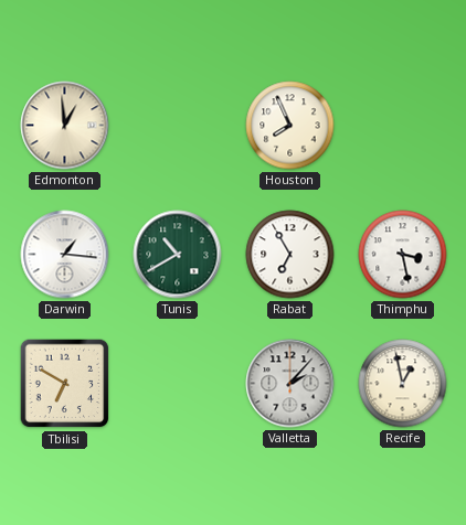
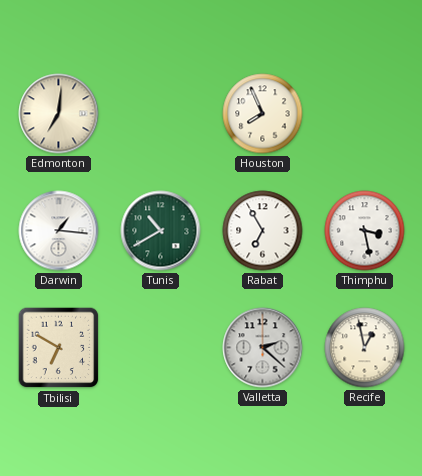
Edmonton: 12:59 -> 7:01
Valletta: 2:07 -> 2:22
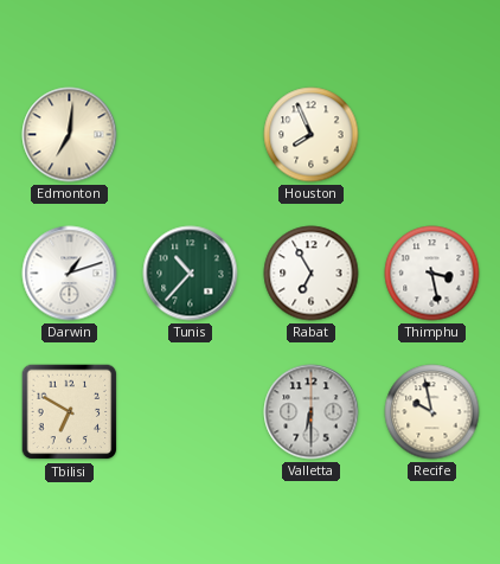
Darwin: 1:16 -> 1:12
Tunis: 10:40 -> 10:37
Valletta: 2:22 -> 6:30
Recife: 12:58 -> 9:58
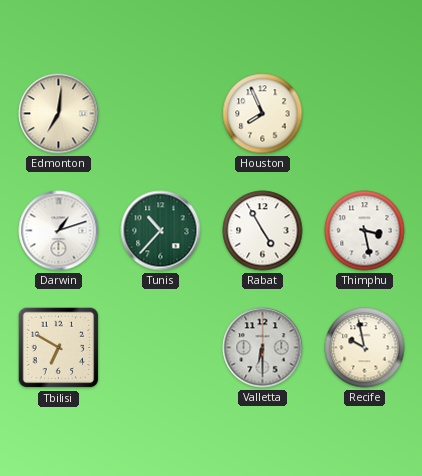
Rabat: 6:55 -> 4:55
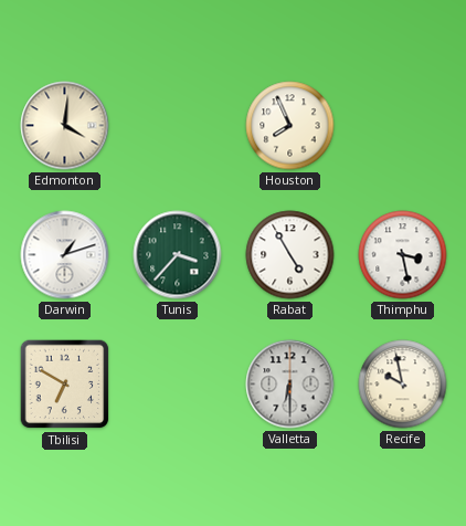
Edmonton: 7:01 -> 4:01
Tunis: 10:37 -> 3:37
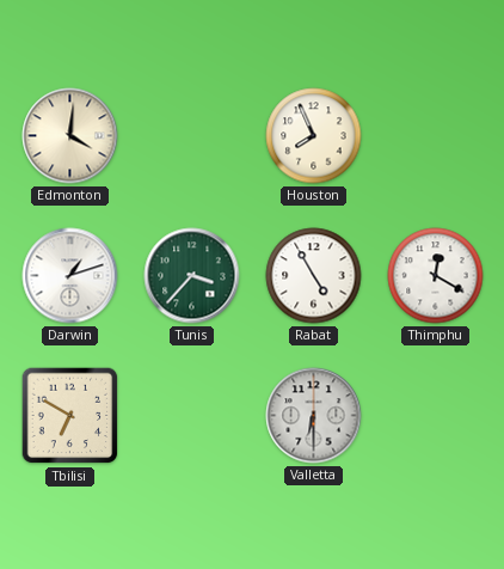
Thimphu: 3:28 -> 12:20
Recife: 9:58 -> none
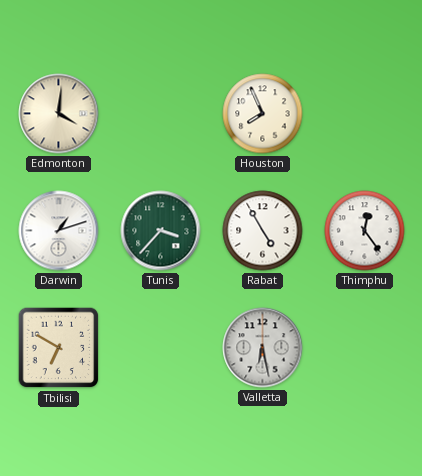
Thimphu: 12:20 -> 12:24
Valletta: 6:30 -> 6:28
